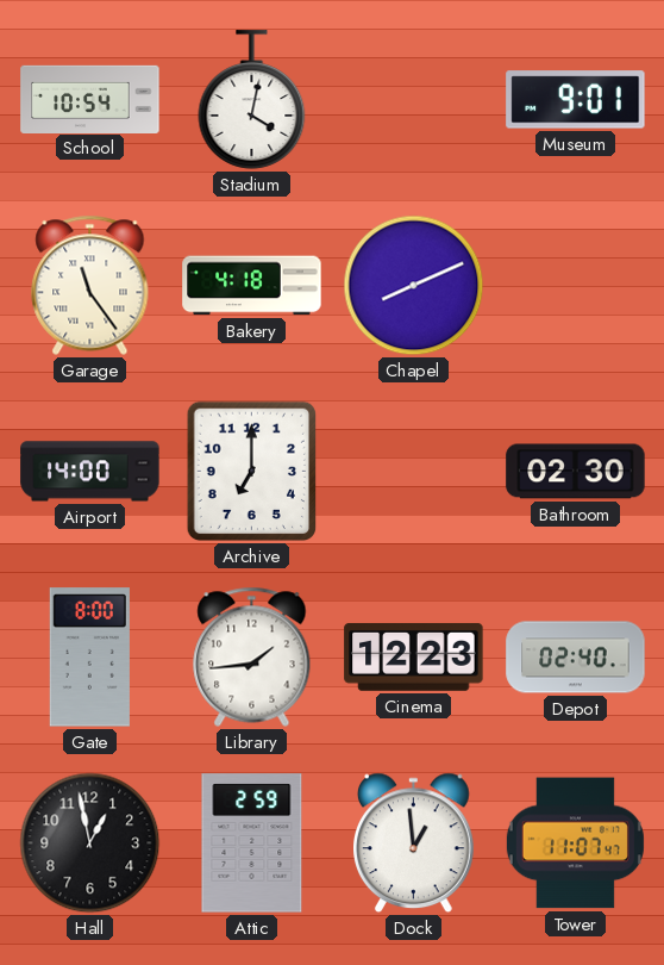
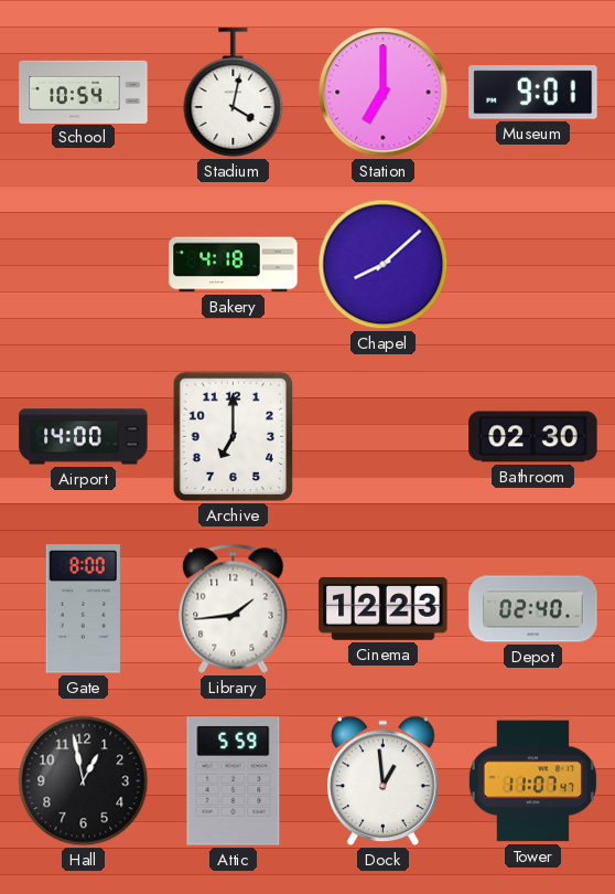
Station: none -> 7:00
Garage: 11:24 -> none
Chapel: 8:11 -> 8:08
Attic: 2:59 -> 5:59
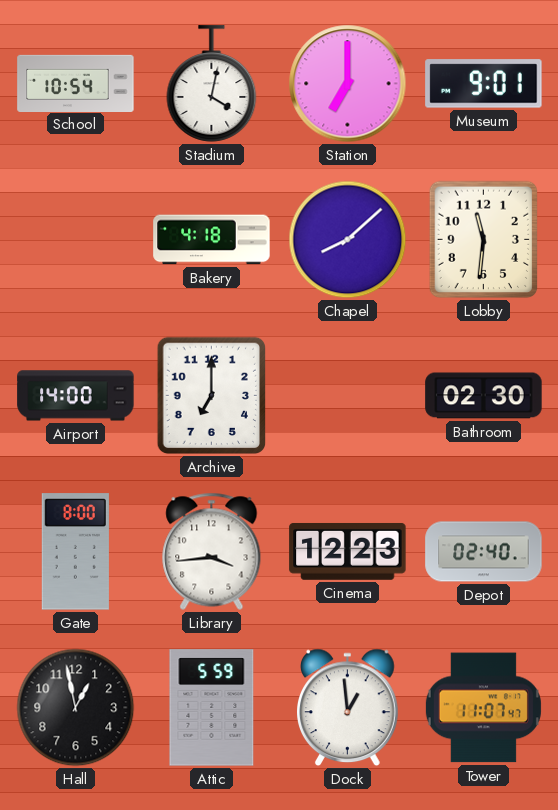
Lobby: none -> 11:31
Library: 1:44 -> 3:44
